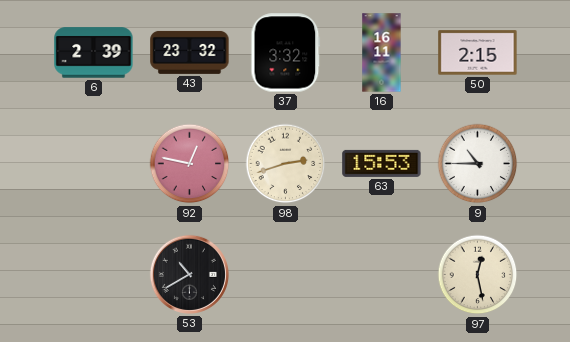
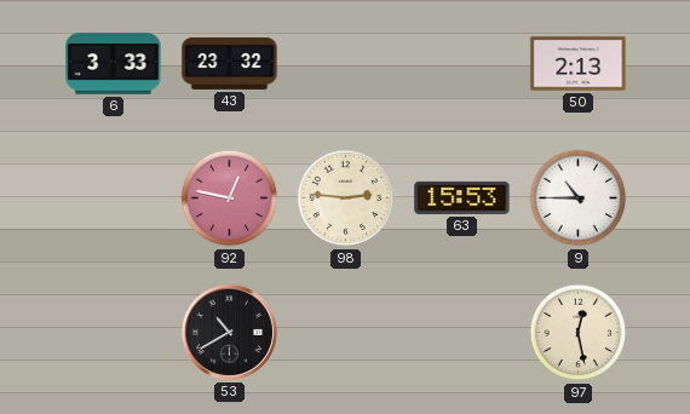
6: 2:39 -> 3:33
37: 3:32 -> none
16: 16:11 -> none
50: 2:15 -> 2:13
98: 2:42 -> 2:46
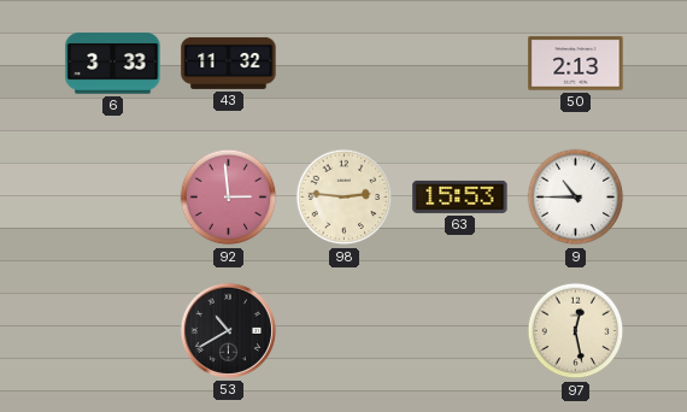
43: 23:32 -> 11:32
92: 12:47 -> 2:59
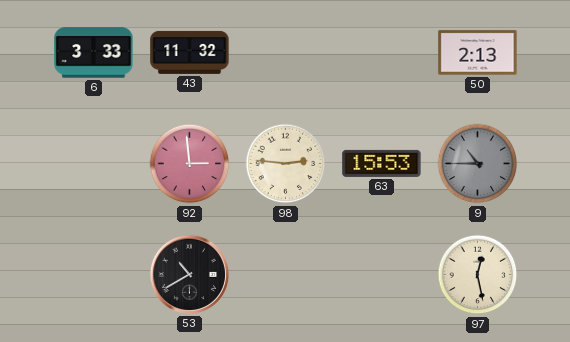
9 dial: white -> grey
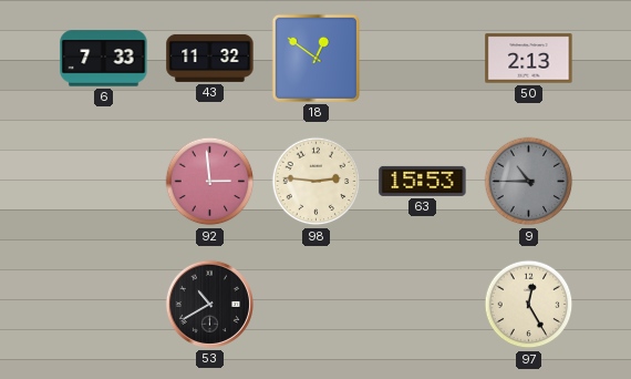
6: 3:33 -> 7:33
18: none -> 12:51
97: 12:28 -> 12:25
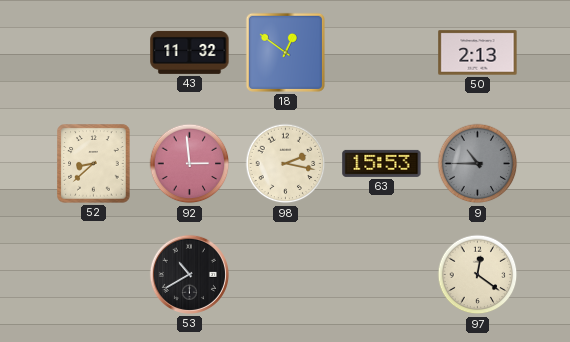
6: 7:33 -> none
52: none -> 8:38
98: 2:46 -> 2:17
97: 12:25 -> 12:21
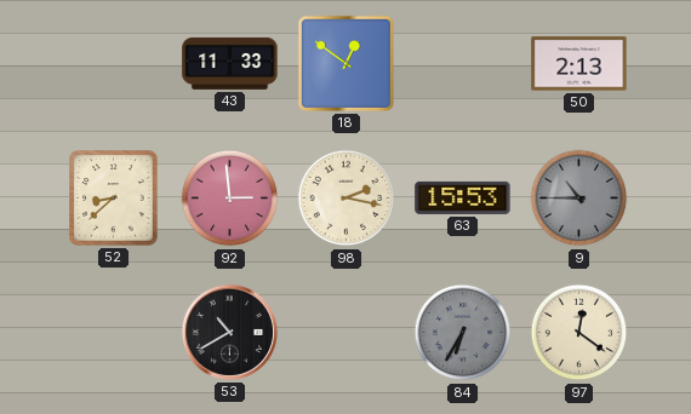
43: 11:32 -> 11:33
84: none -> 6:35
